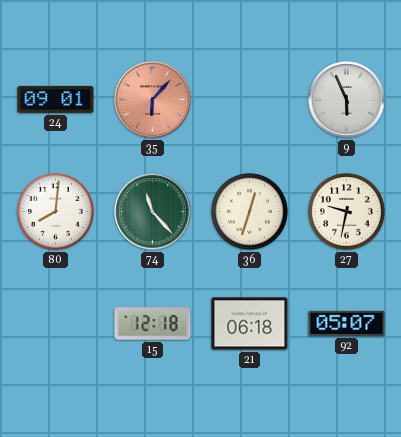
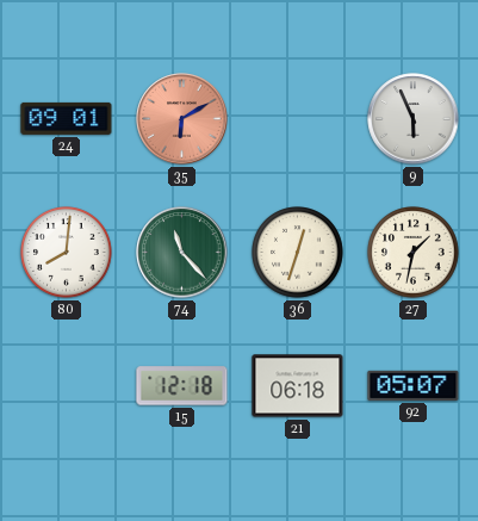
35: 6:07 -> 6:10
27: 9:32 -> 1:32
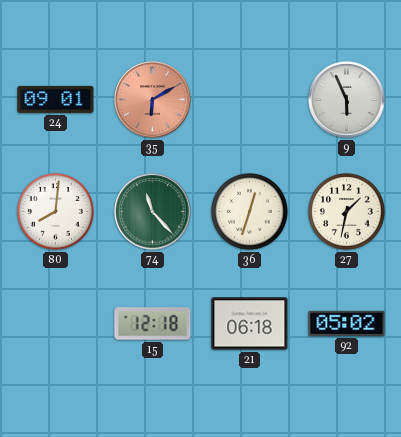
92: 05:07 -> 05:02
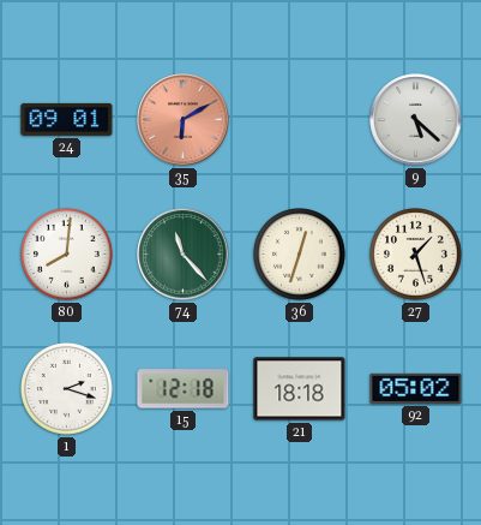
9: 5:56 -> 5:22
27: 1:32 -> 1:27
1: none -> 2:18
21: 06:18 -> 18:18
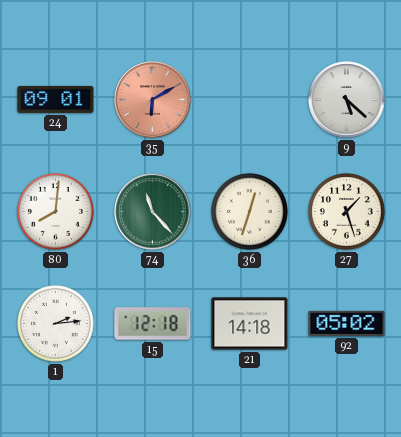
1: 2:18 -> 2:14
21: 18:18 -> 14:18
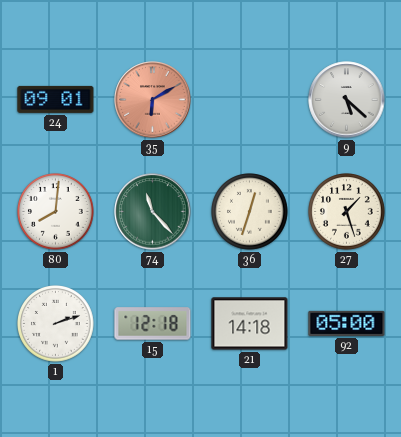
1: 2:14 -> 2:12
92: 05:02 -> 05:00
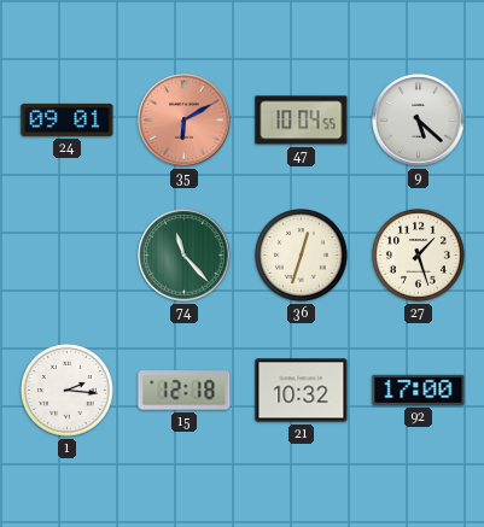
47: none -> 10:04
80: 8:01 -> none
1: 2:12 -> 2:16
21: 14:18 -> 10:32
92: 05:00 -> 17:00
